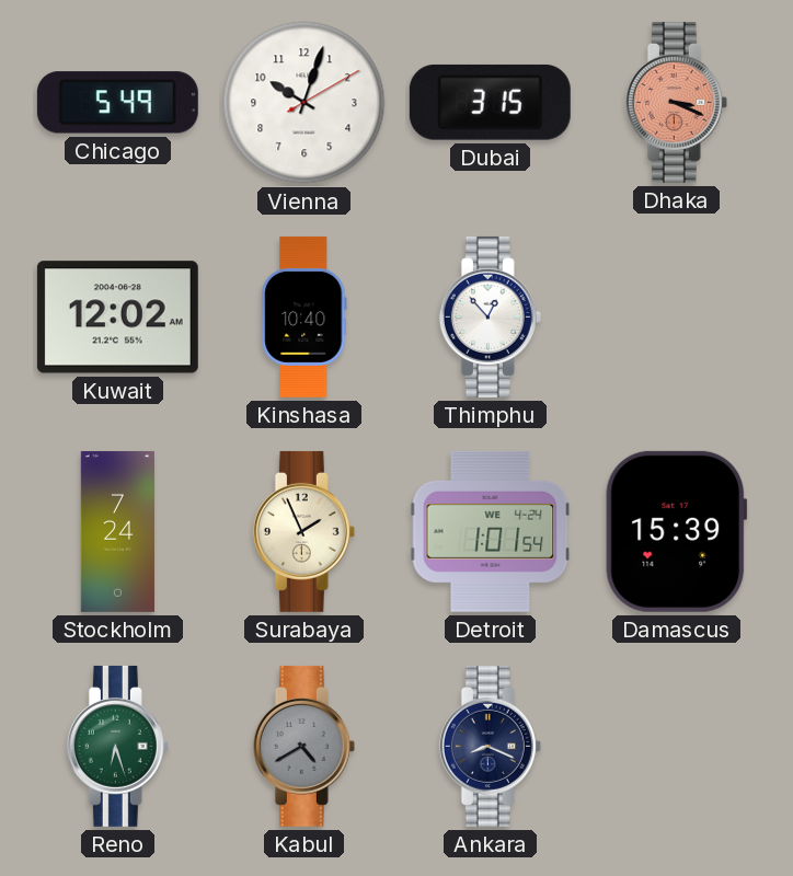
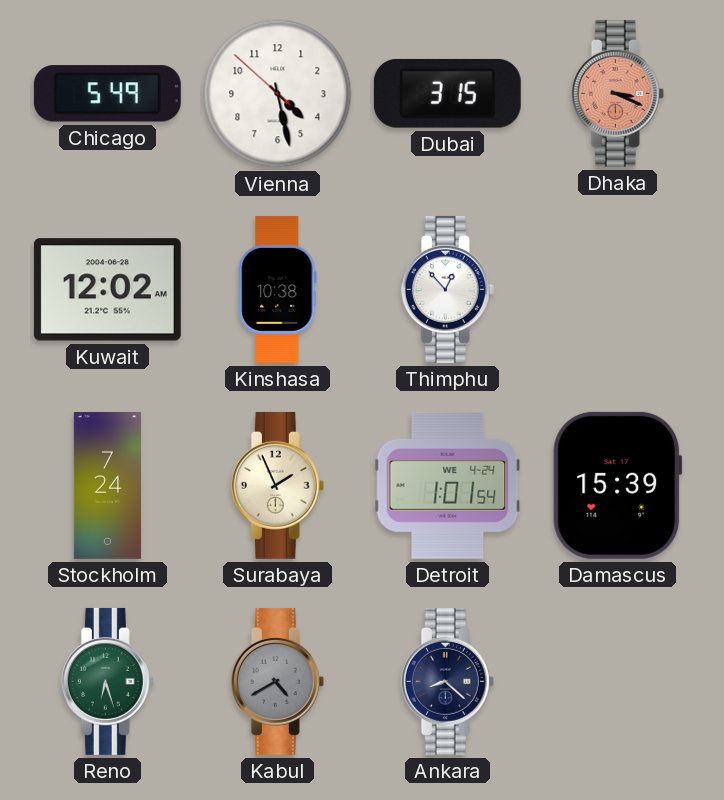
Vienna: 10:03 -> 4:27
Kinshasa: 10:40 -> 10:38
Ankara: 8:19 -> 8:22
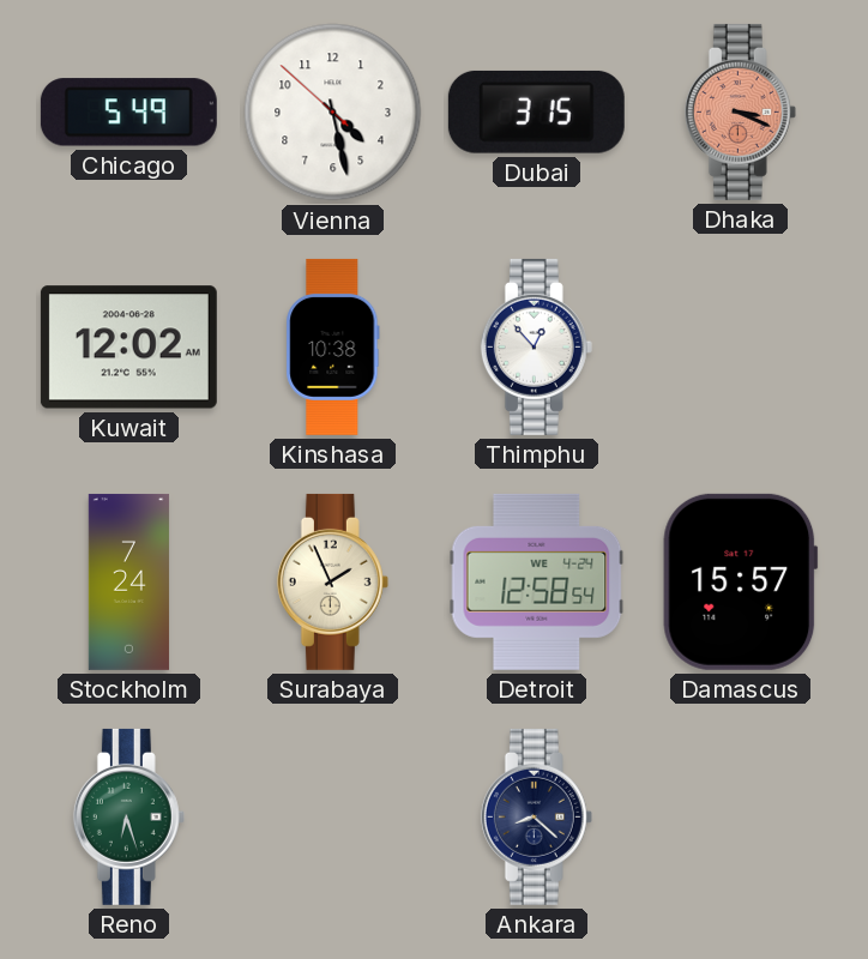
Detroit: 1:01 -> 12:58
Damascus: 15:39 -> 15:57
Kabul: 4:40 -> none
